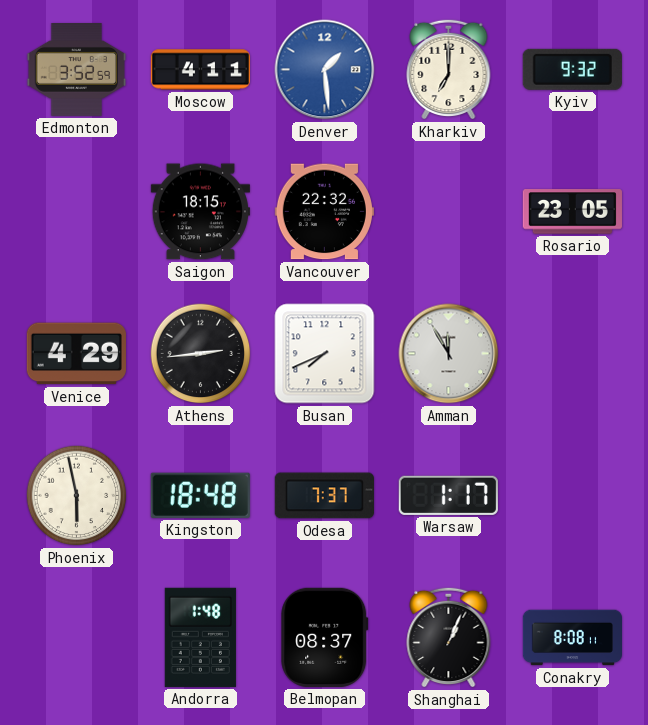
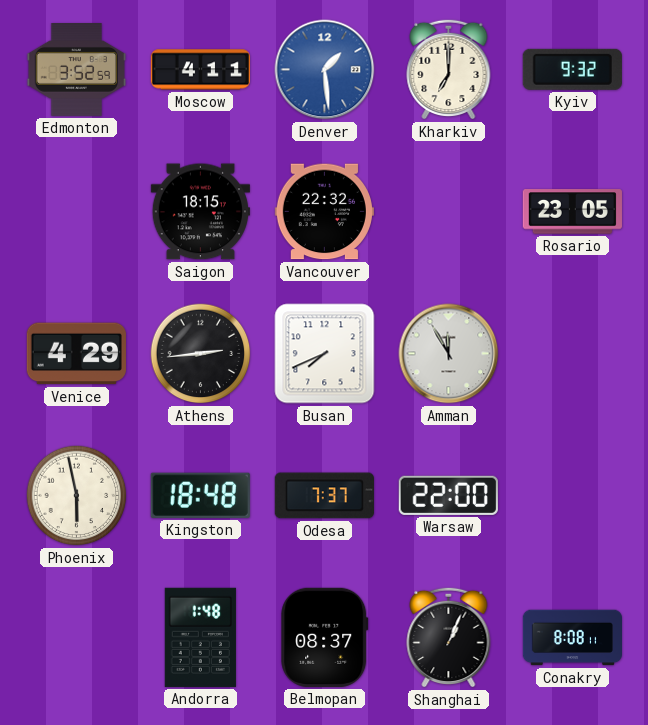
Warsaw: 1:17 -> 22:00
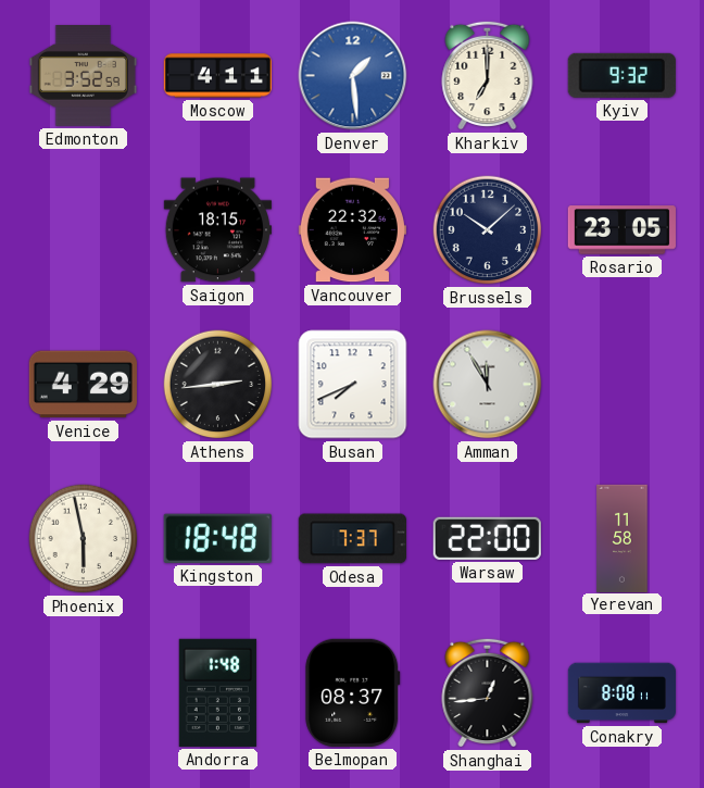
Brussels: none -> 10:08
Yerevan: none -> 11:58
Shanghai: 1:04 -> 12:44
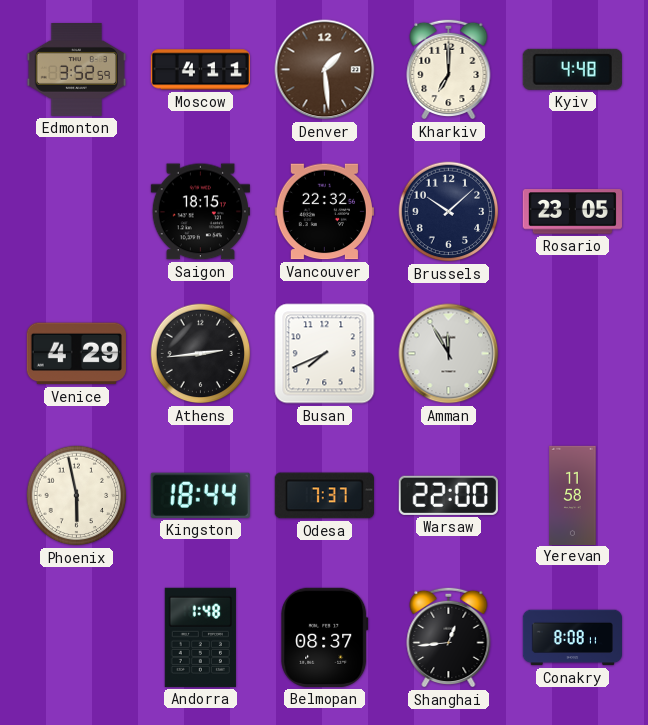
Denver dial: blue -> brown
Kyiv: 9:32 -> 4:48
Kingston: 18:48 -> 18:44
